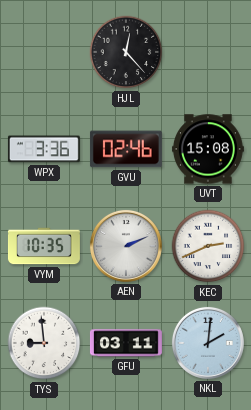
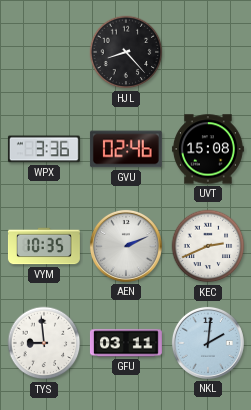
HJL: 12:23 -> 8:23
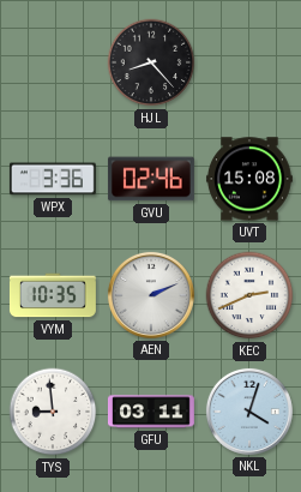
NKL: 2:01 -> 4:03
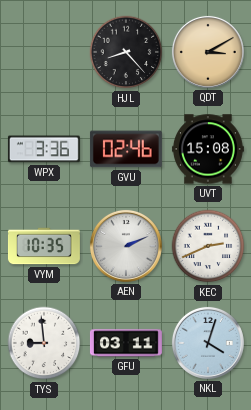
QDT: none -> 3:10
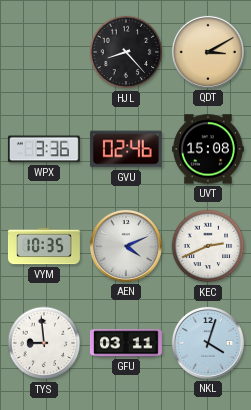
AEN: 2:11 -> 4:11
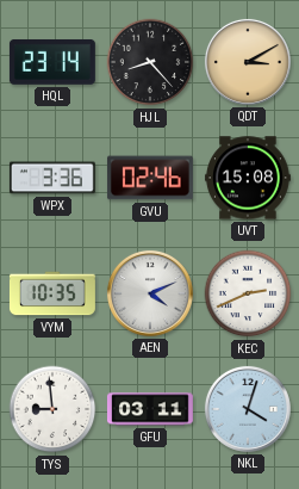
HQL: none -> 23:14
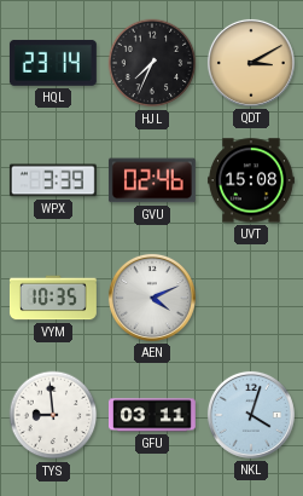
HJL: 8:23 -> 7:34
WPX: 3:36 -> 3:39
KEC: 2:41 -> none
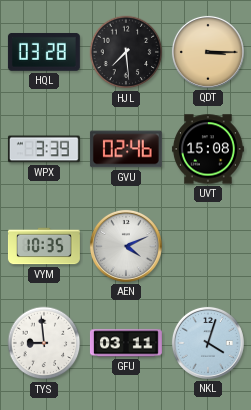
HQL: 23:14 -> 03:28
HJL: 7:34 -> 7:29
QDT: 3:10 -> 3:15
